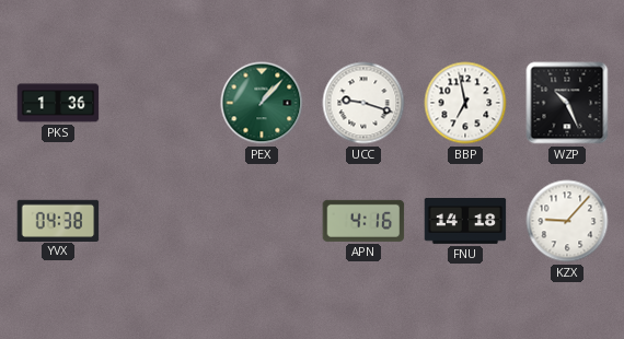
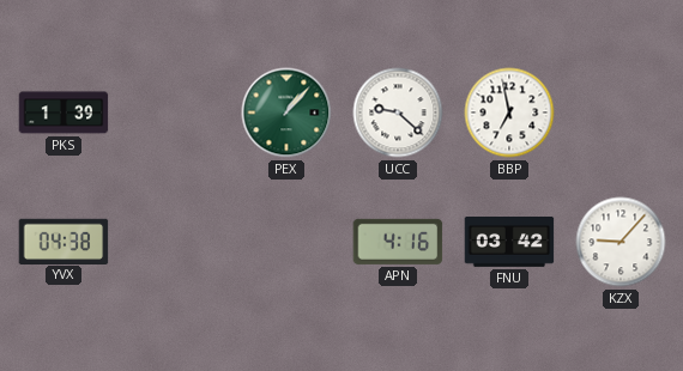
PKS: 1:36 -> 1:39
UCC: 9:18 -> 9:22
WZP: 10:26 -> none
FNU: 14:18 -> 03:42
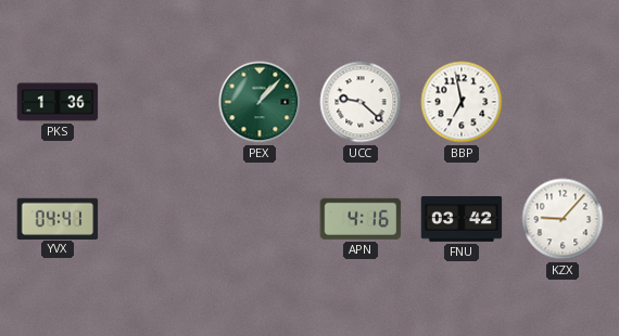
PKS: 1:39 -> 1:36
YVX: 04:38 -> 04:41
